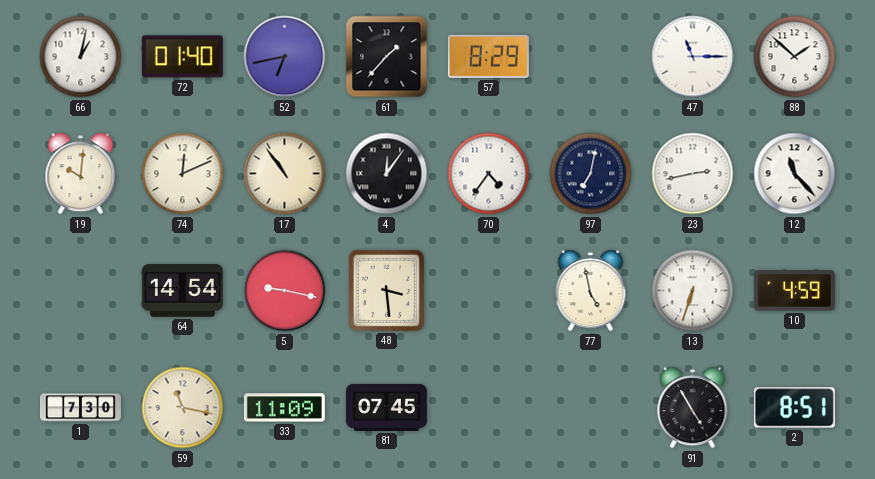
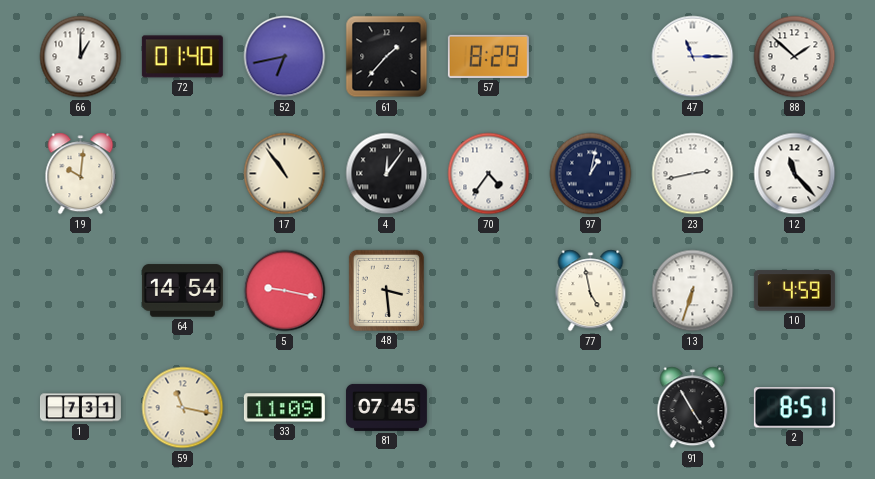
66: 1:02 -> 1:00
74: 12:11 -> none
97: 7:02 -> 1:02
1: 7:30 -> 7:31
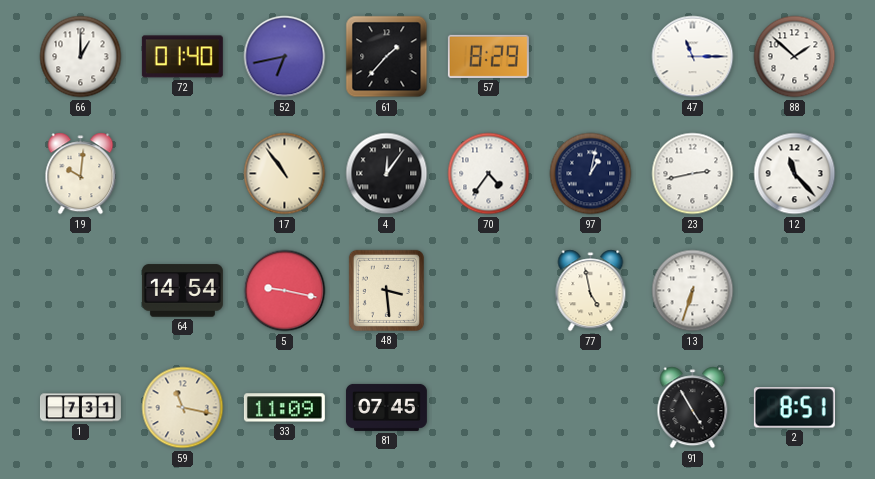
10: 4:59 -> none
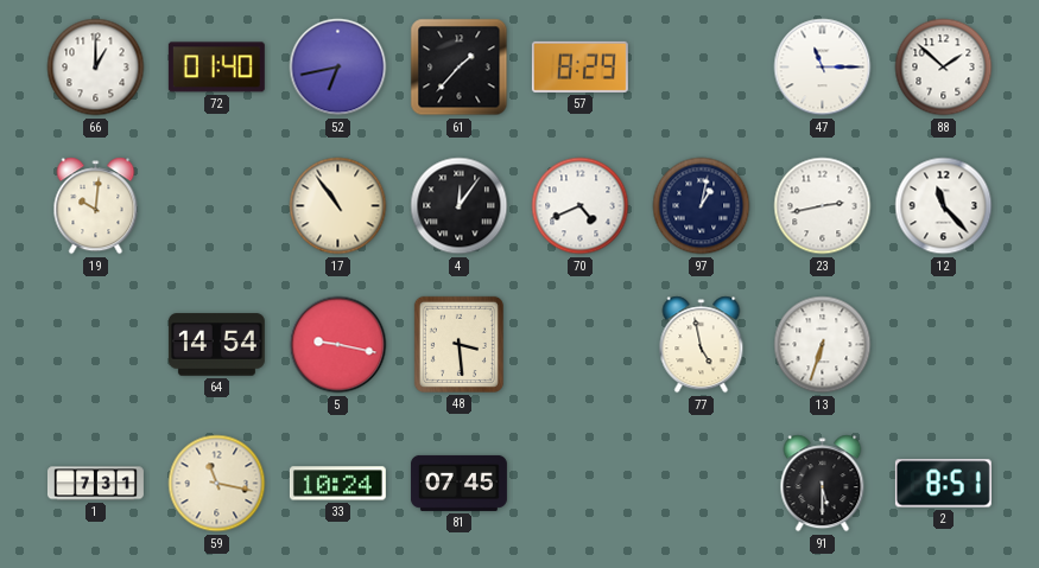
70: 4:36 -> 4:41
33: 11:09 -> 10:24
91: 4:55 -> 5:30
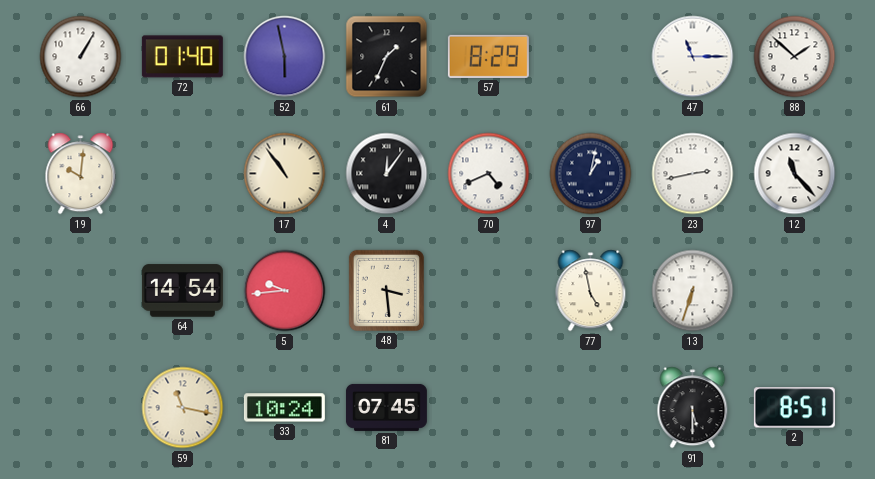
66: 1:00 -> 1:05
52: 6:43 -> 5:58
61: 1:37 -> 1:34
5: 9:17 -> 9:44
1: 7:31 -> none
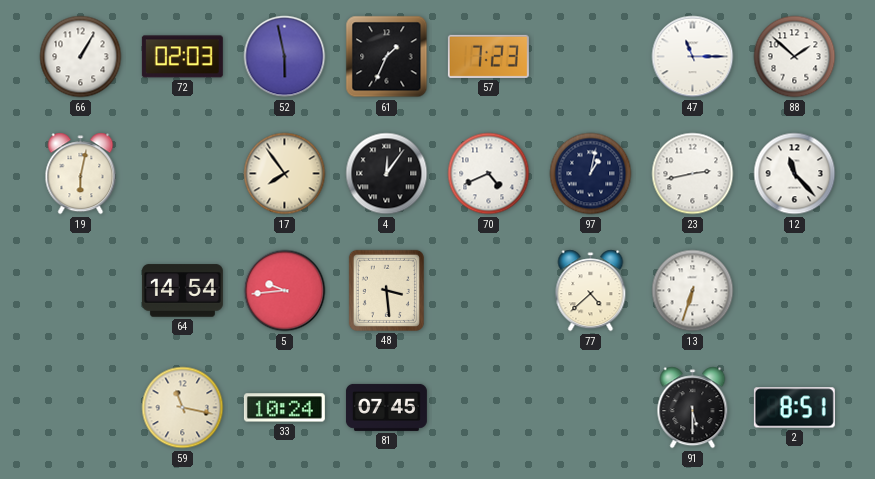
72: 01:40 -> 02:03
57: 8:29 -> 7:23
19: 10:01 -> 6:02
17: 10:54 -> 7:54
77: 4:58 -> 4:38
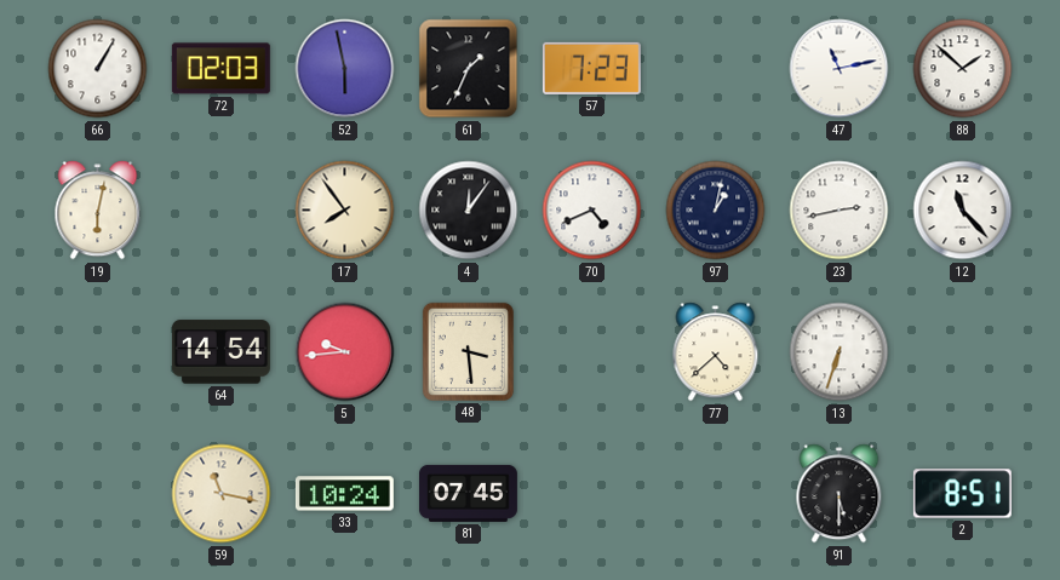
47: 11:15 -> 11:13
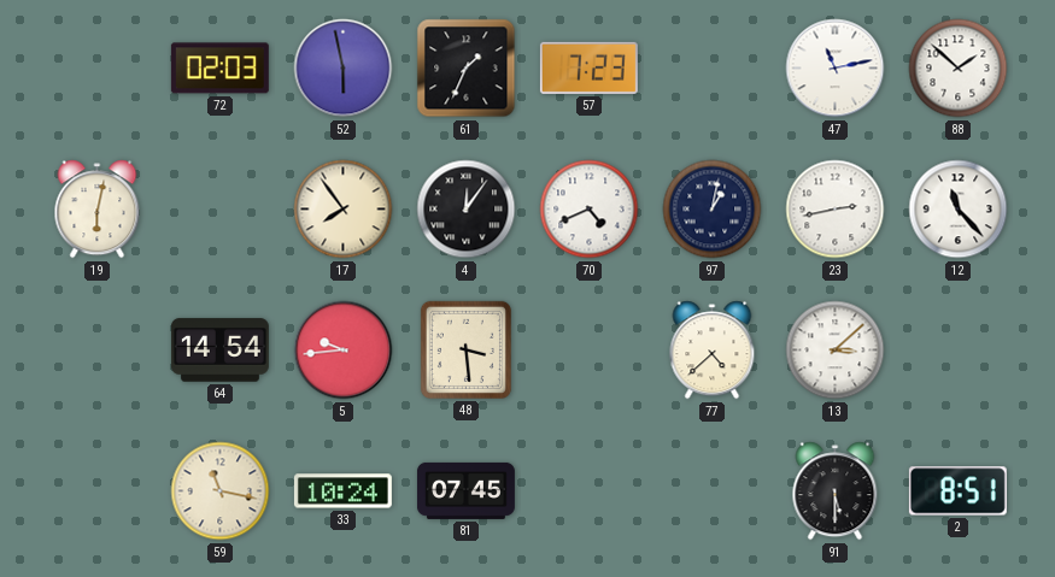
66: 1:05 -> none
13: 6:33 -> 3:08
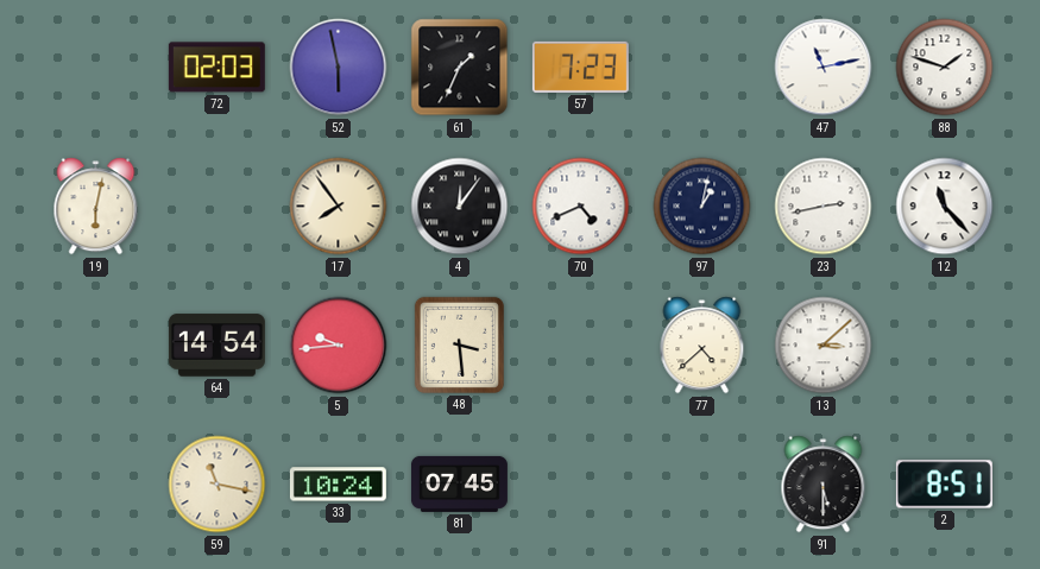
88: 1:52 -> 1:48
